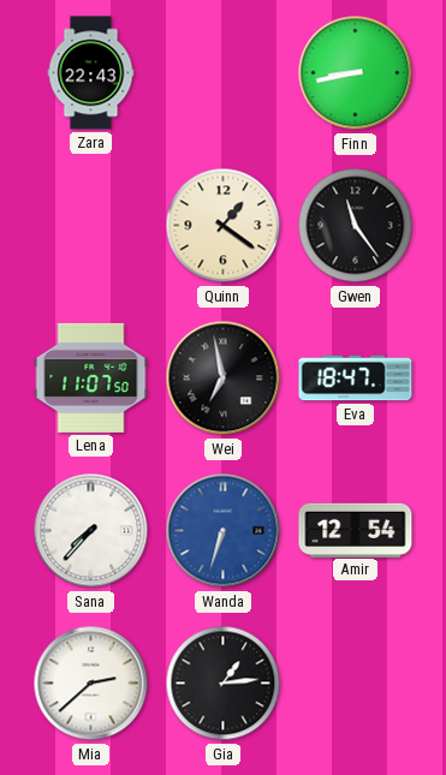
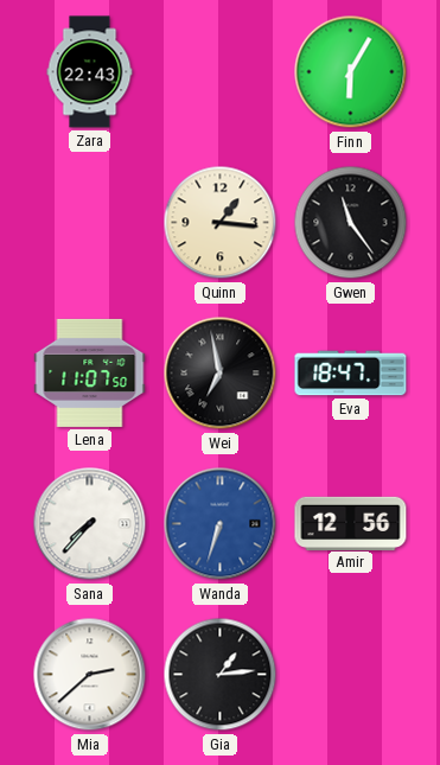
Finn: 8:43 -> 6:05
Quinn: 1:21 -> 1:16
Amir: 12:54 -> 12:56
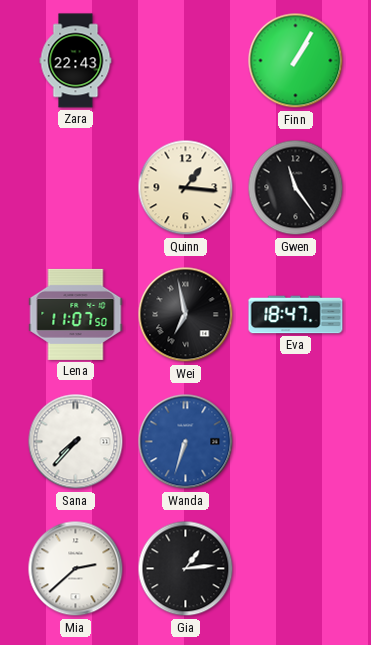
Finn: 6:05 -> 1:05
Amir: 12:56 -> none
